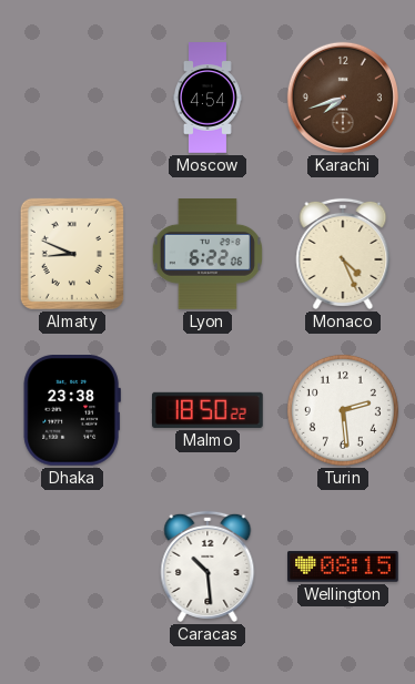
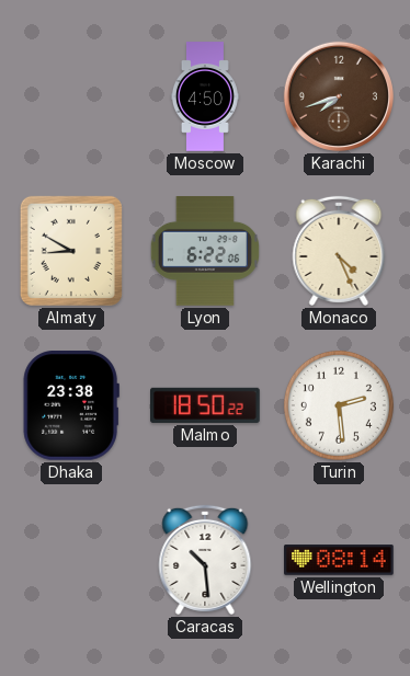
Moscow: 4:54 -> 4:50
Almaty: 8:49 -> 8:50
Wellington: 08:15 -> 08:14
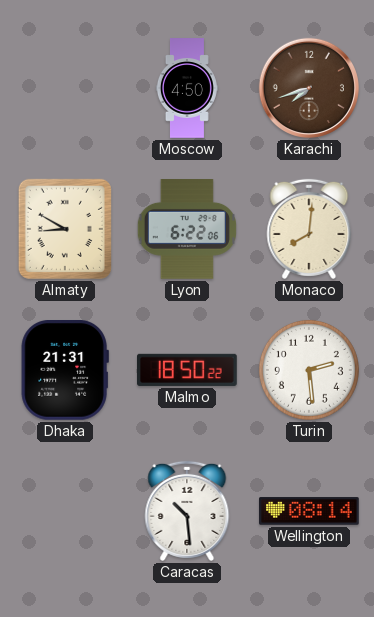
Monaco: 4:26 -> 8:01
Dhaka: 23:38 -> 21:31
